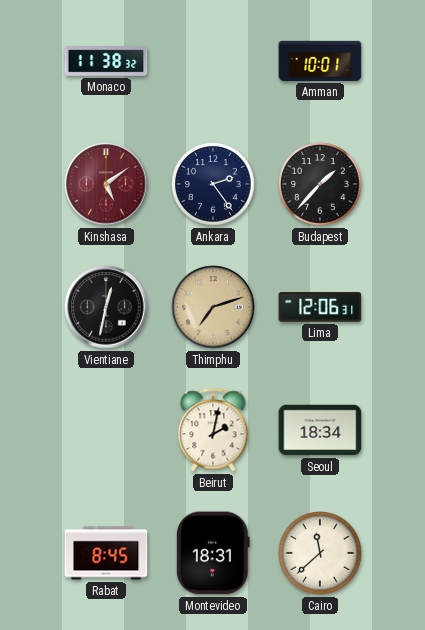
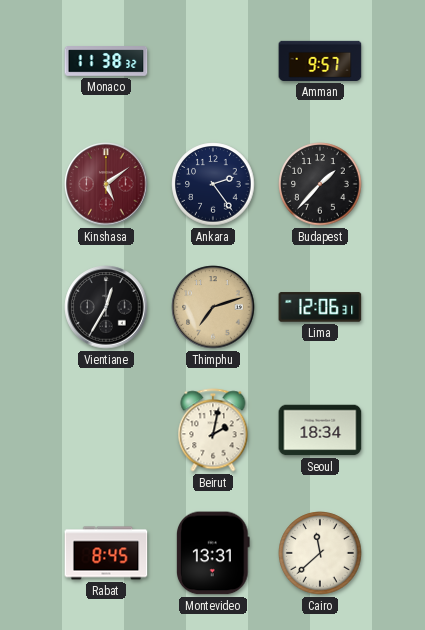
Amman: 10:01 -> 9:57
Vientiane: 12:32 -> 12:35
Montevideo: 18:31 -> 13:31
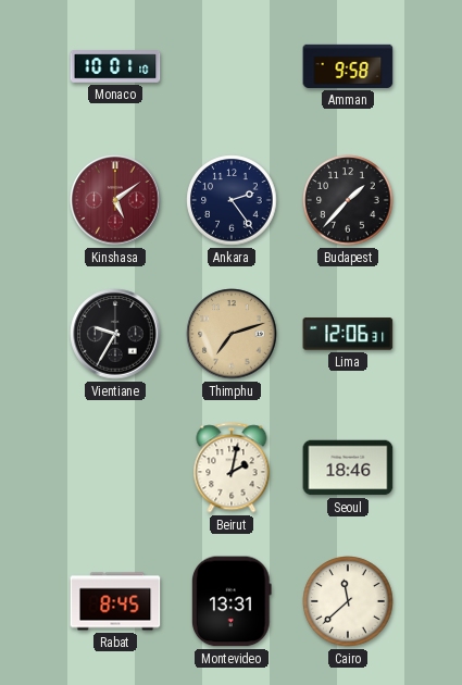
Monaco: 11:38 -> 10:01
Amman: 9:57 -> 9:58
Vientiane: 12:35 -> 9:35
Seoul: 18:34 -> 18:46
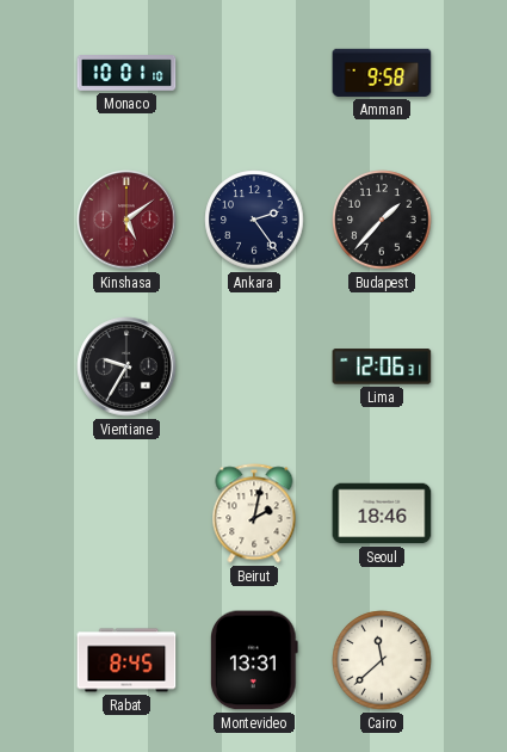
Thimphu: 7:12 -> none
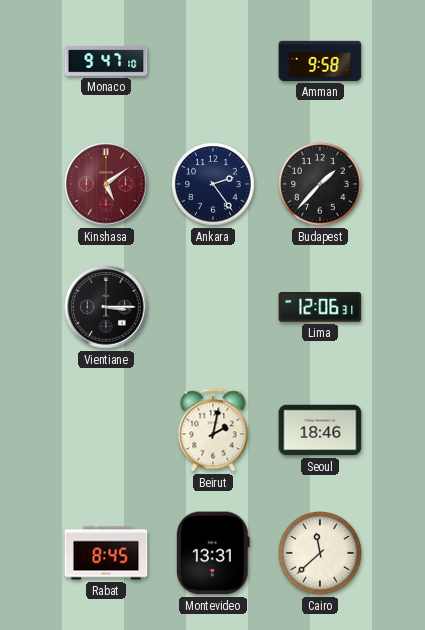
Monaco: 10:01 -> 9:47
Vientiane: 9:35 -> 3:15
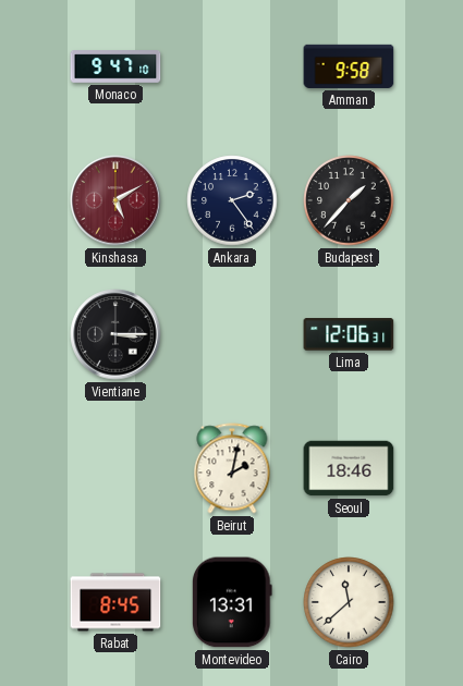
Kinshasa: 5:09 -> 5:10
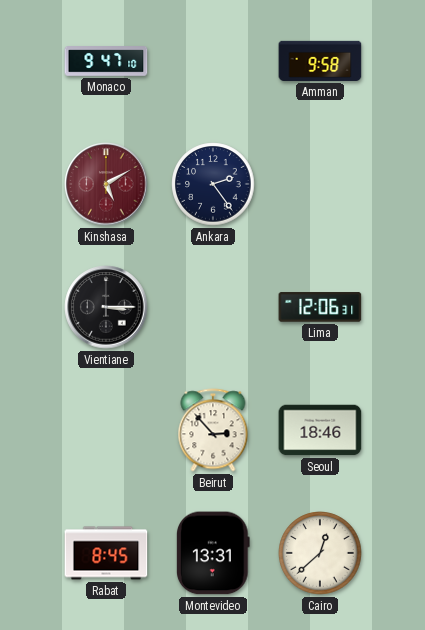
Budapest: 1:37 -> none
Beirut: 2:02 -> 2:53
Cairo: 11:38 -> 12:38
